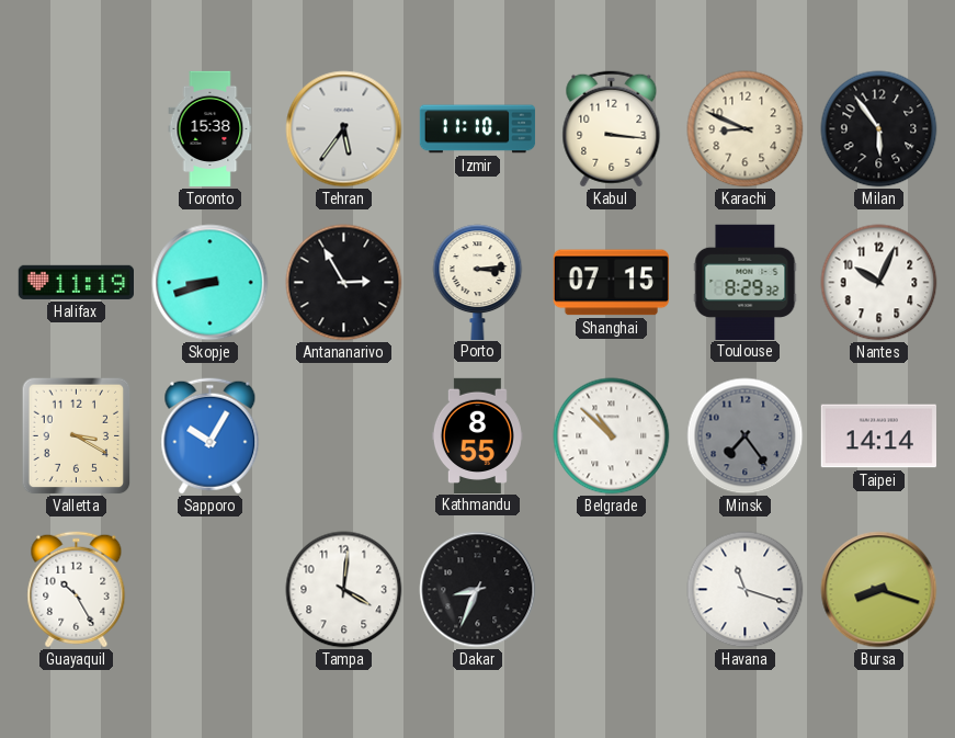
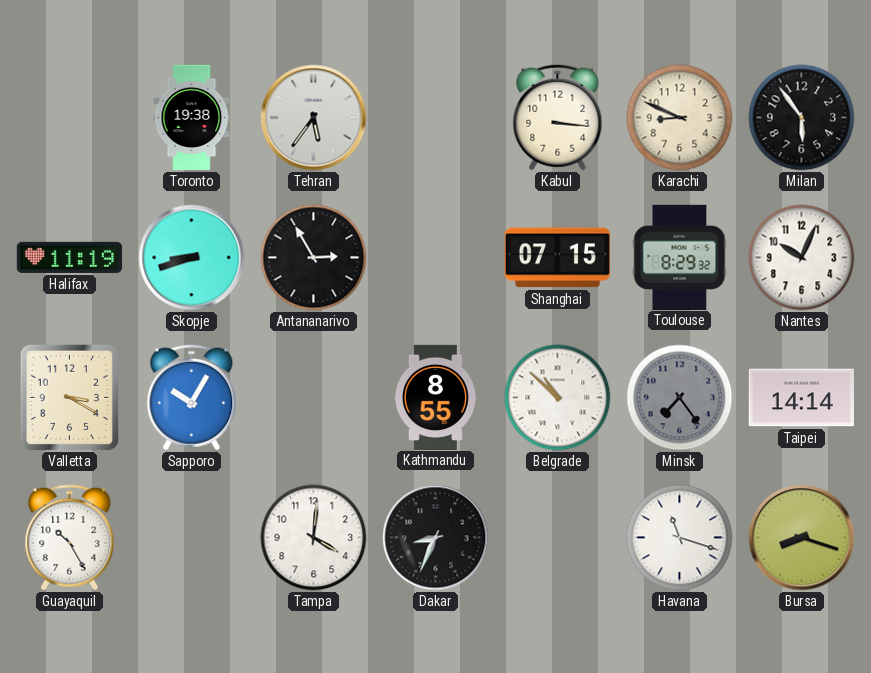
Toronto: 15:38 -> 19:38
Izmir: 11:10 -> none
Porto: 3:14 -> none
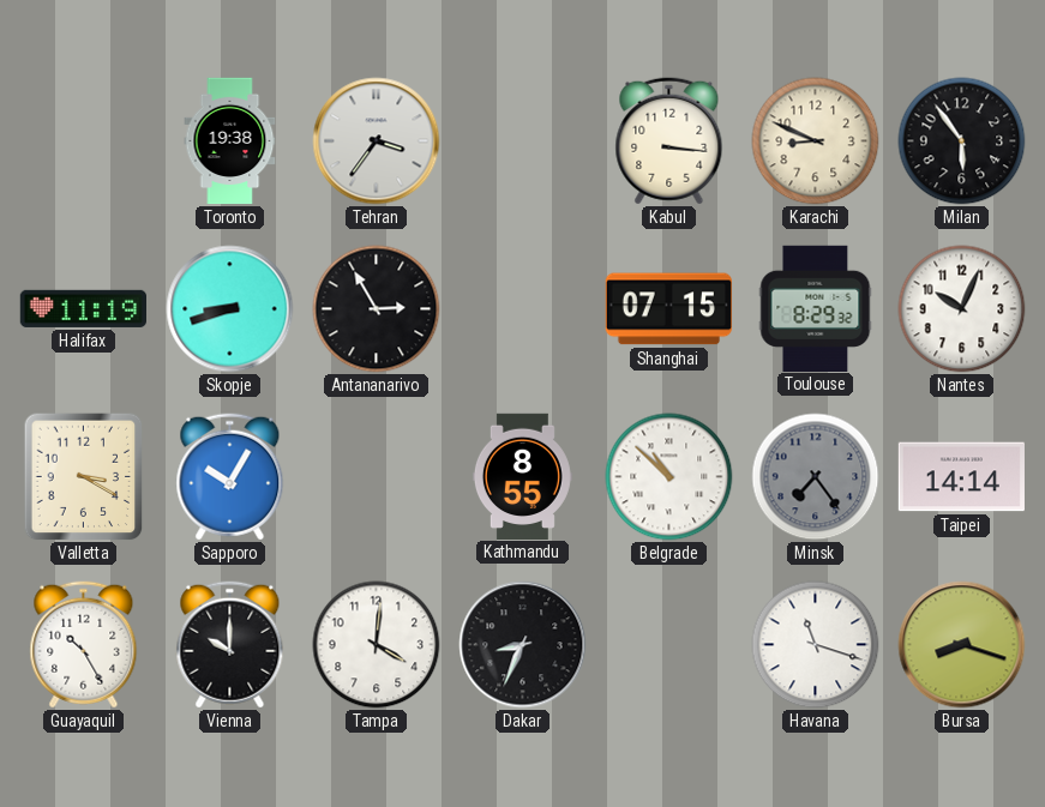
Tehran: 5:36 -> 3:36
Vienna: none -> 10:00
